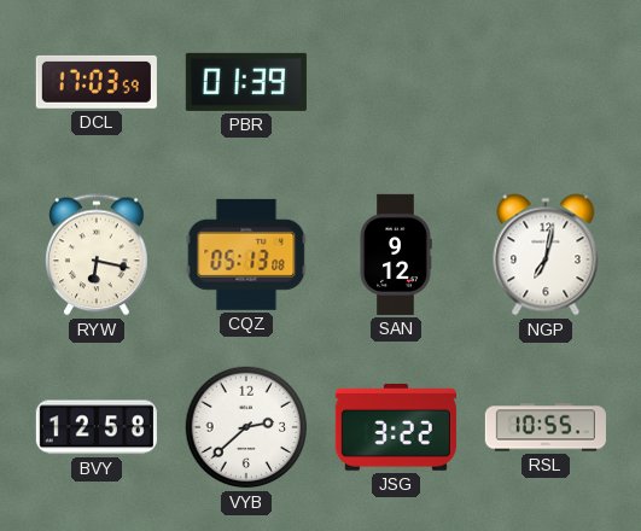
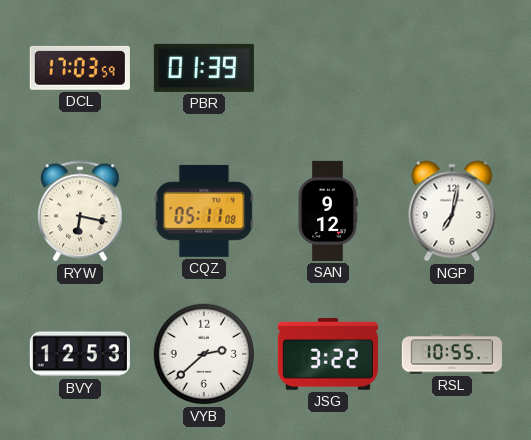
CQZ: 05:13 -> 05:11
BVY: 12:58 -> 12:53
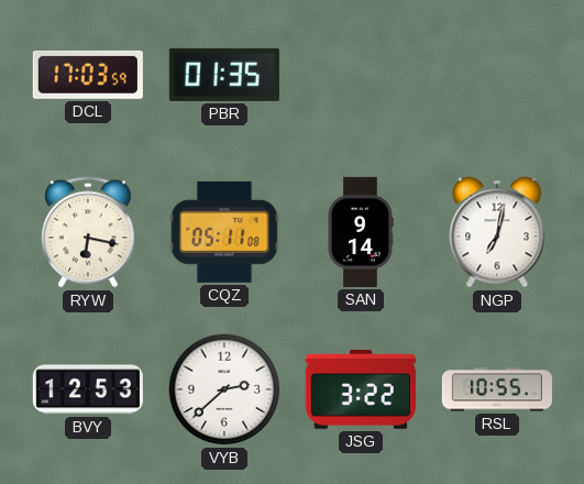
PBR: 01:39 -> 01:35
SAN: 9:12 -> 9:14
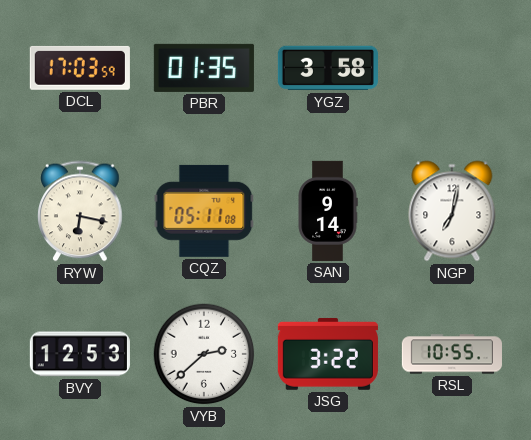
YGZ: none -> 3:58
